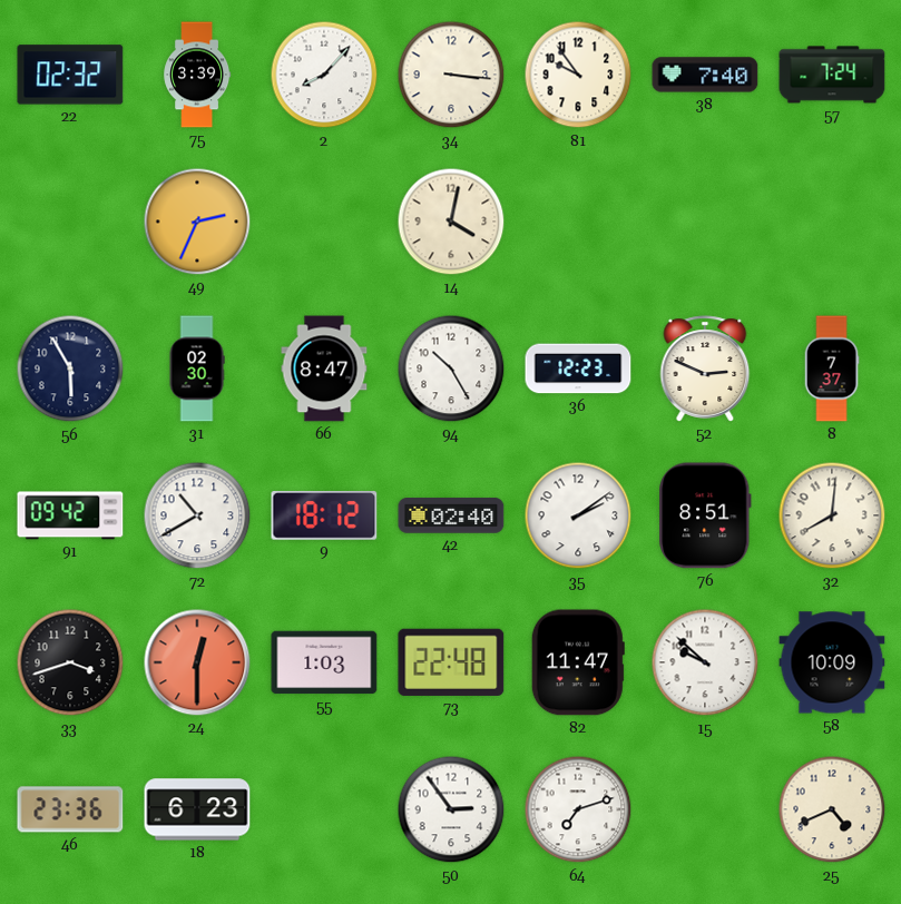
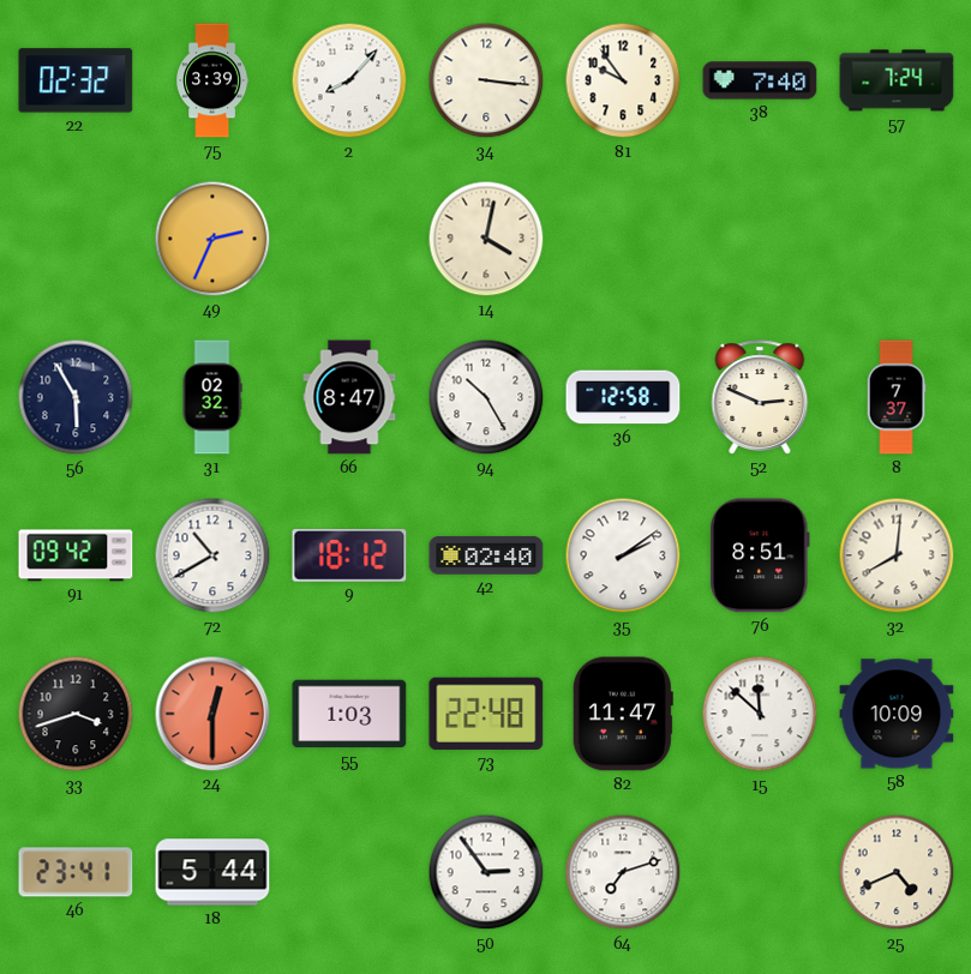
31: 02:30 -> 02:32
36: 12:23 -> 12:58
15: 9:52 -> 11:52
46: 23:36 -> 23:41
18: 6:23 -> 5:44
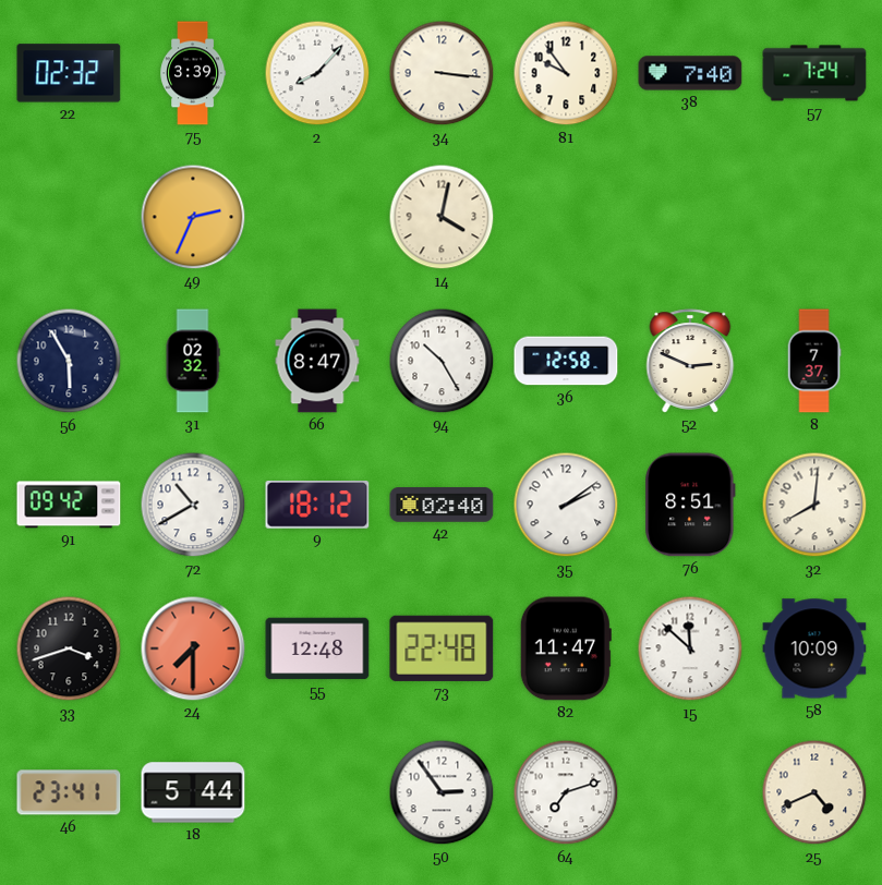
24: 12:30 -> 7:30
55: 1:03 -> 12:48
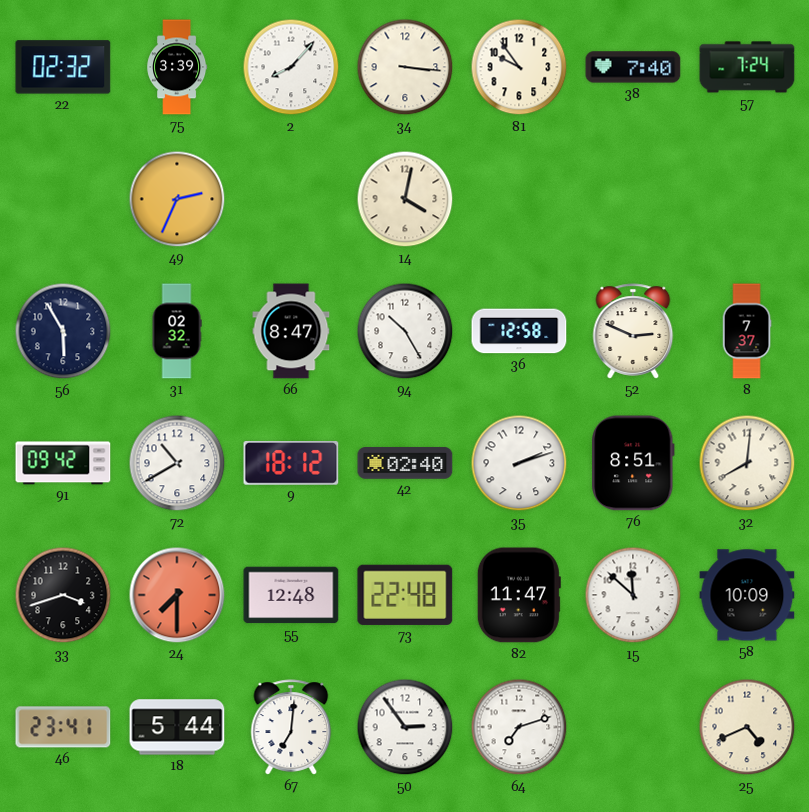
35: 2:09 -> 2:12
67: none -> 7:01
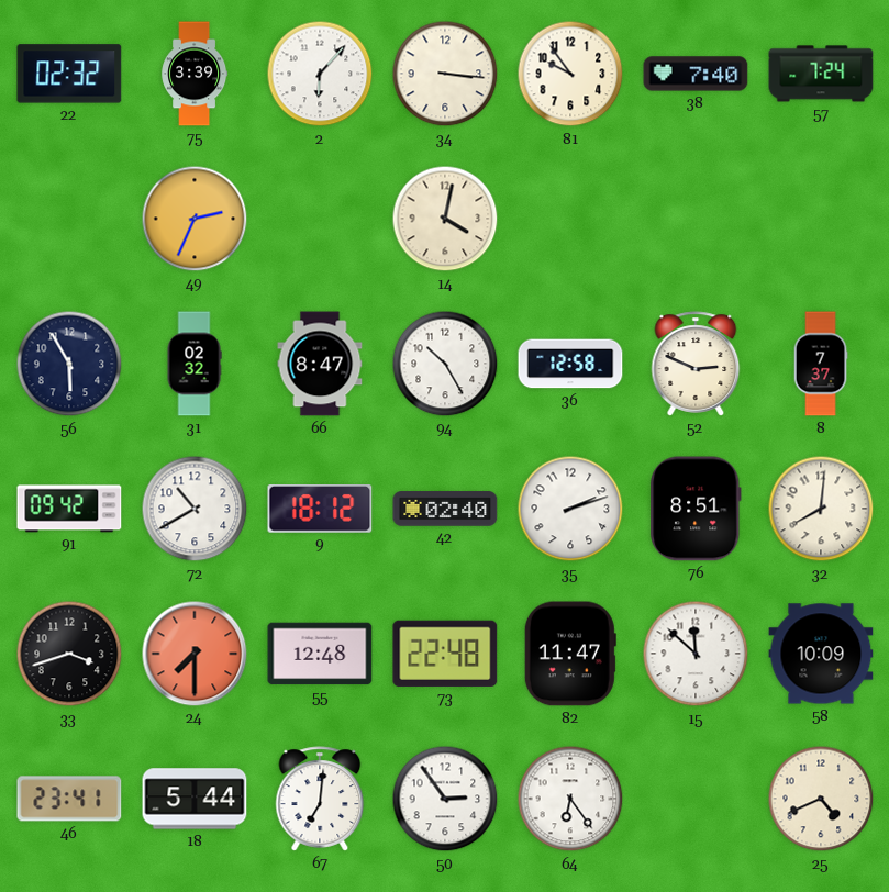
2: 8:07 -> 6:07
64: 7:12 -> 6:24
